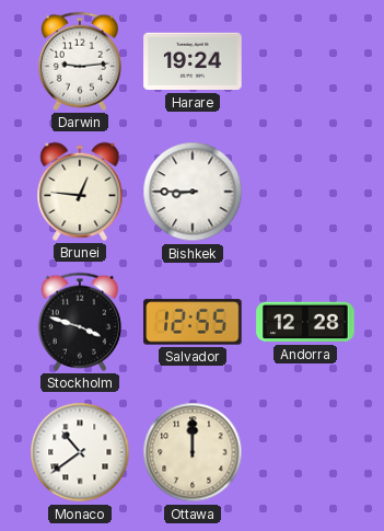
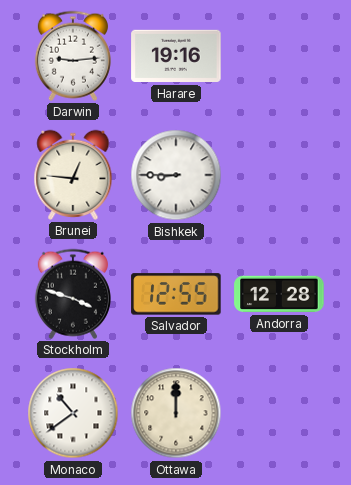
Harare: 19:24 -> 19:16
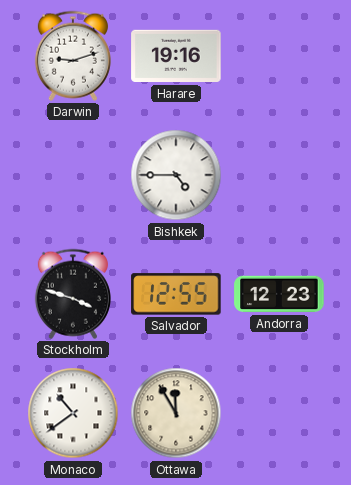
Darwin: 9:14 -> 9:12
Brunei: 12:46 -> none
Bishkek: 8:45 -> 4:45
Andorra: 12:28 -> 12:23
Ottawa: 12:00 -> 11:55
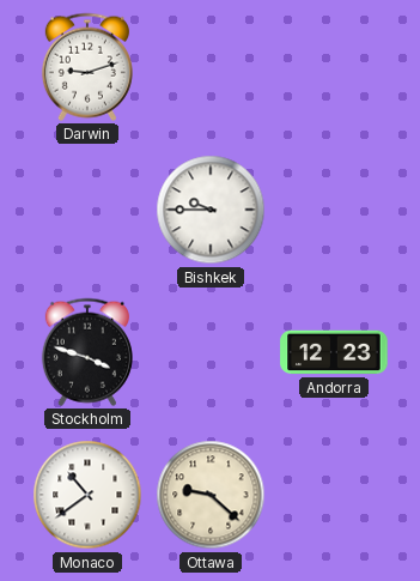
Harare: 19:16 -> none
Bishkek: 4:45 -> 9:45
Salvador: 12:55 -> none
Ottawa: 11:55 -> 9:22
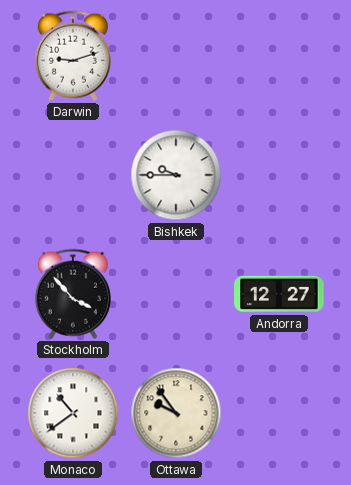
Stockholm: 3:48 -> 3:53
Andorra: 12:23 -> 12:27
Ottawa: 9:22 -> 9:54
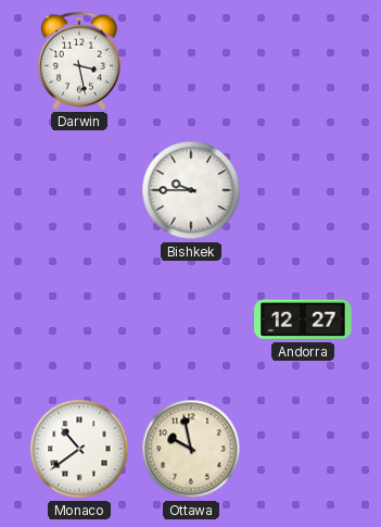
Darwin: 9:12 -> 3:28
Stockholm: 3:53 -> none
Ottawa: 9:54 -> 9:58
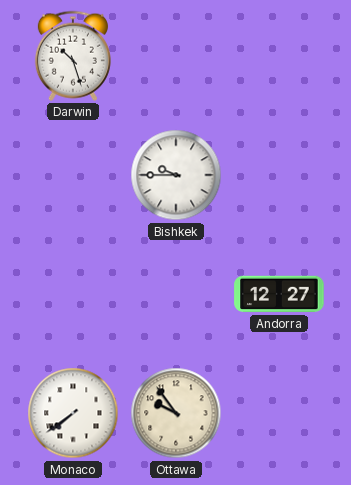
Darwin: 3:28 -> 10:27
Monaco: 10:39 -> 7:39
Ottawa: 9:58 -> 9:54
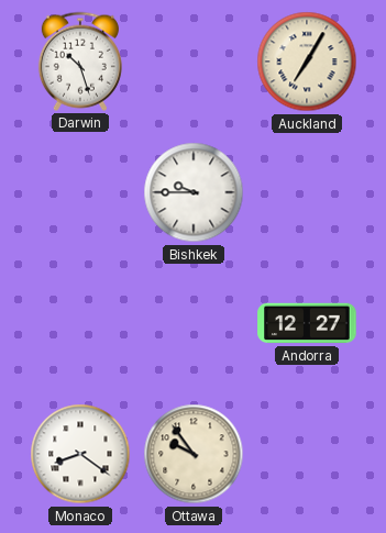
Auckland: none -> 7:05
Monaco: 7:39 -> 8:21
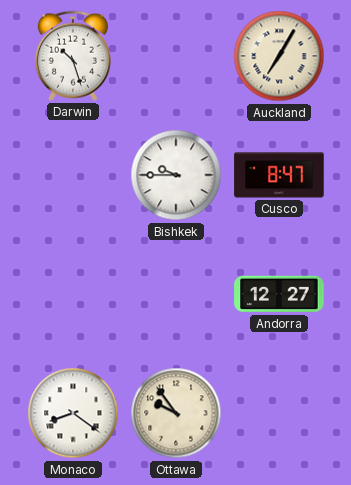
Cusco: none -> 8:47
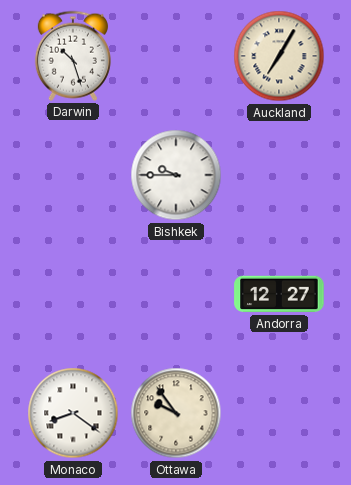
Cusco: 8:47 -> none
